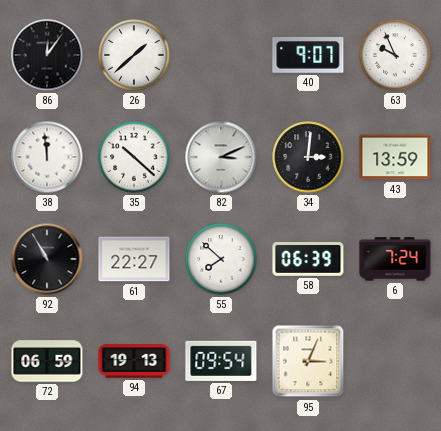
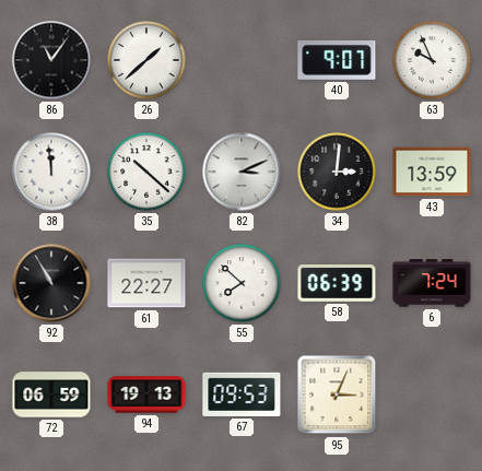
86: 12:06 -> 11:06
67: 09:54 -> 09:53
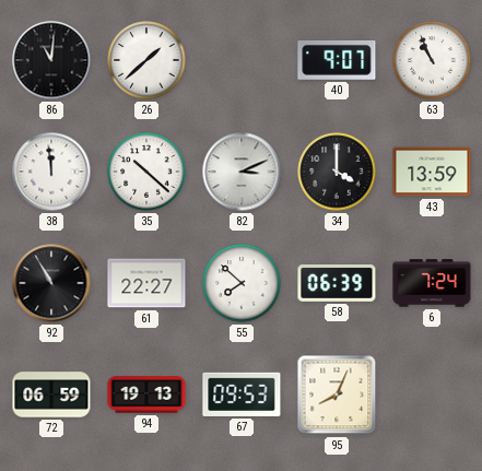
86: 11:06 -> 11:01
63: 9:56 -> 10:56
34: 3:01 -> 4:00
95: 3:04 -> 8:04
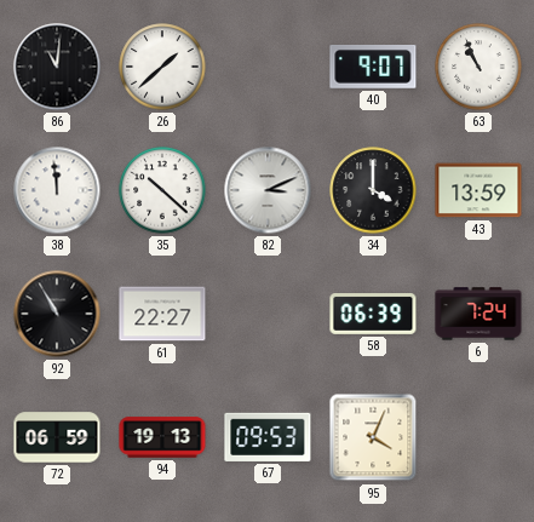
55: 7:52 -> none
95: 8:04 -> 4:04
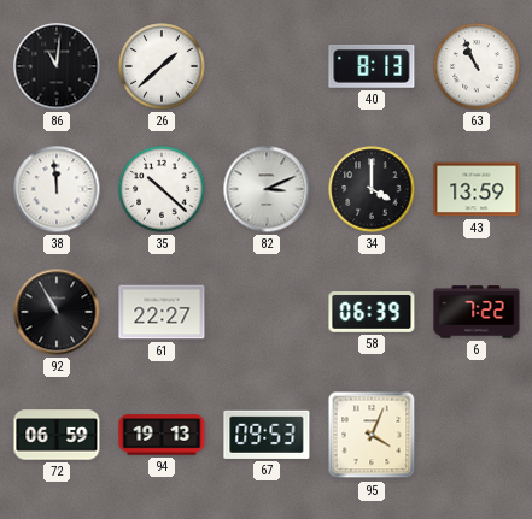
40: 9:07 -> 8:13
6: 7:24 -> 7:22
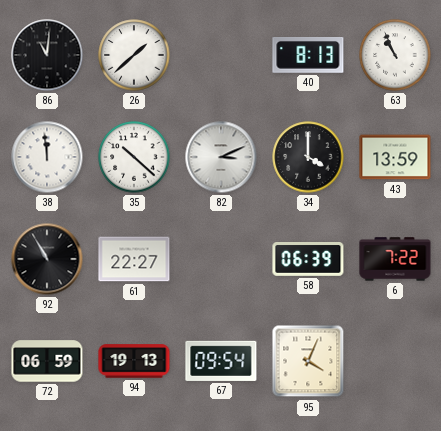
67: 09:53 -> 09:54
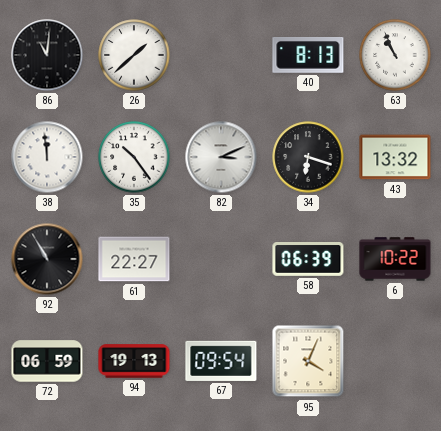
35: 10:22 -> 10:24
34: 4:00 -> 6:18
43: 13:59 -> 13:32
6: 7:22 -> 10:22
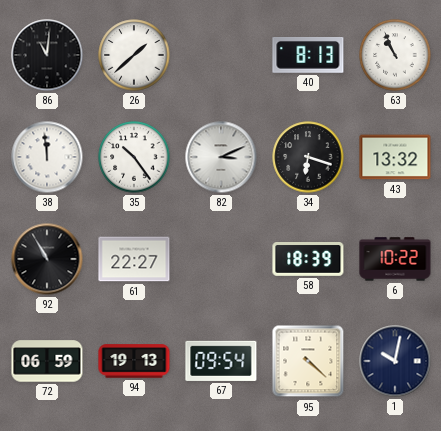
58: 06:39 -> 18:39
95: 4:04 -> 4:22
1: none -> 10:02
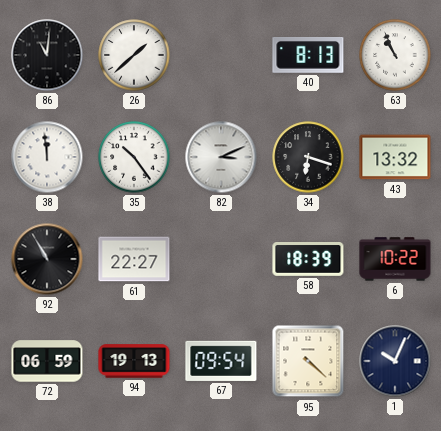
1: 10:02 -> 10:04
